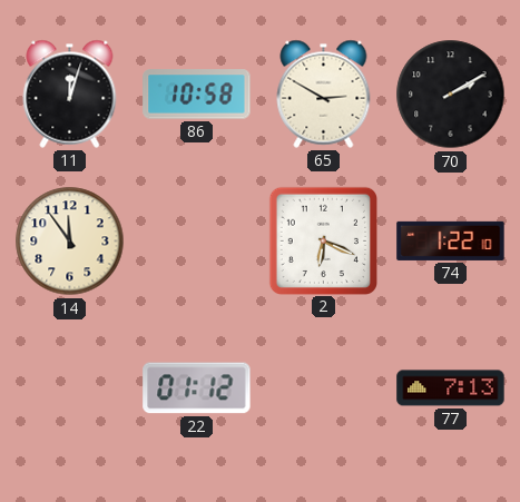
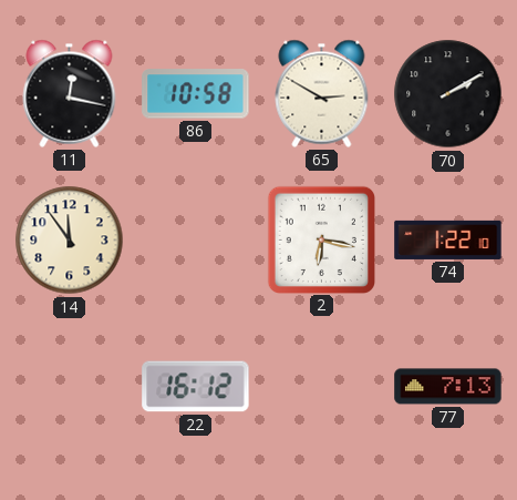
11: 12:03 -> 12:17
2: 6:19 -> 6:17
22: 01:12 -> 16:12
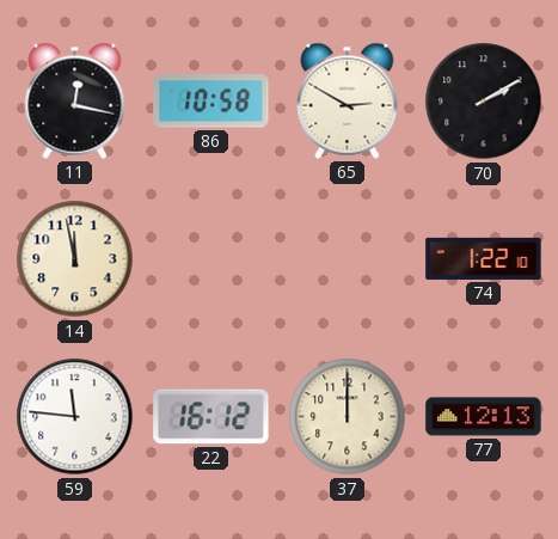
14: 11:54 -> 11:58
2: 6:17 -> none
59: none -> 11:46
37: none -> 12:00
77: 7:13 -> 12:13
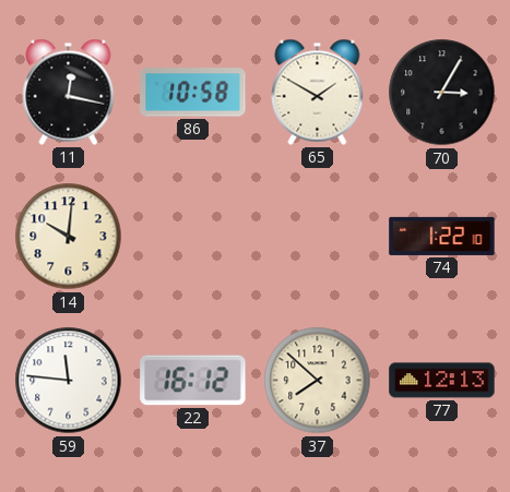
65: 2:50 -> 1:50
70: 2:10 -> 3:05
14: 11:58 -> 10:01
37: 12:00 -> 7:52
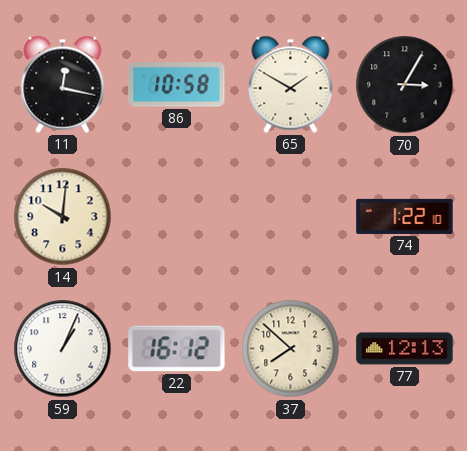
59: 11:46 -> 1:04
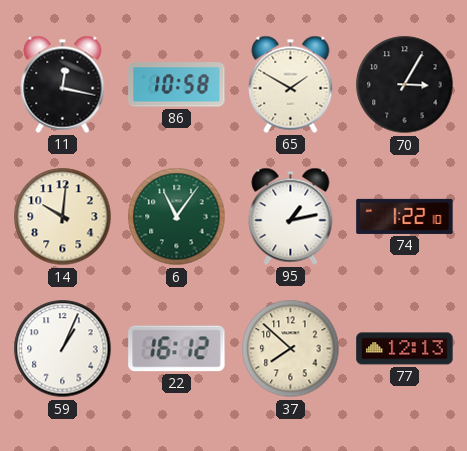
6: none -> 11:06
95: none -> 1:13
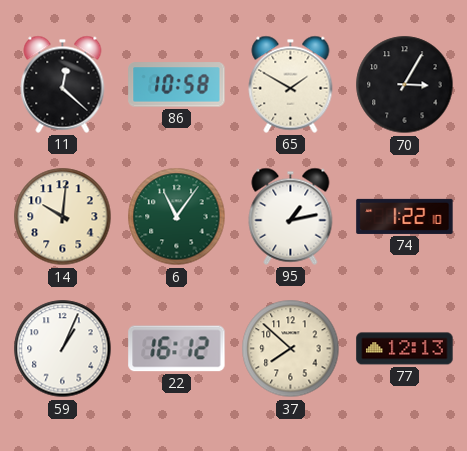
11: 12:17 -> 12:22
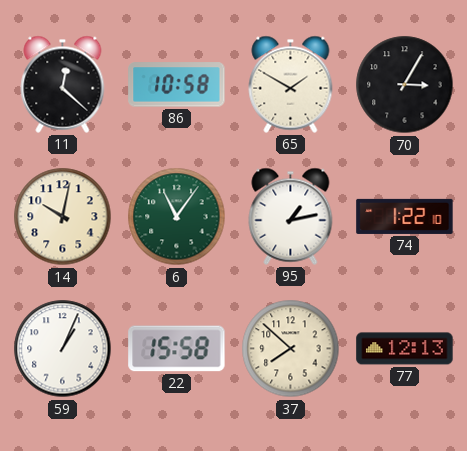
14: 10:01 -> 10:02
22: 16:12 -> 15:58
